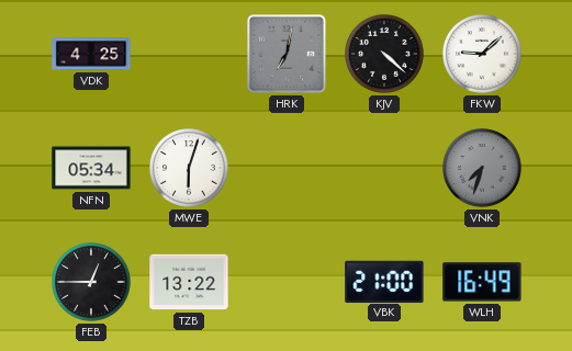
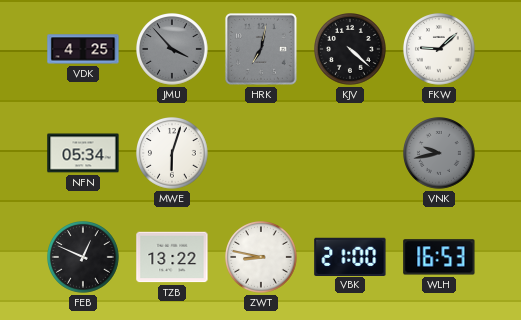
JMU: none -> 3:53
VNK: 7:33 -> 9:43
FEB: 12:45 -> 12:49
ZWT: none -> 8:47
WLH: 16:49 -> 16:53
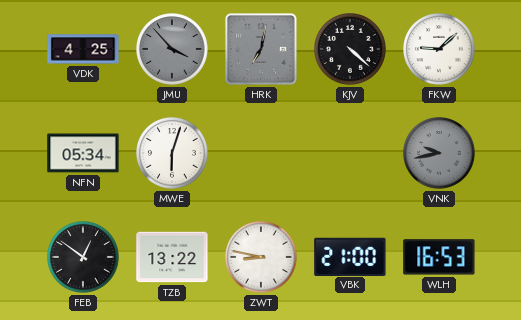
FEB: 12:49 -> 12:51
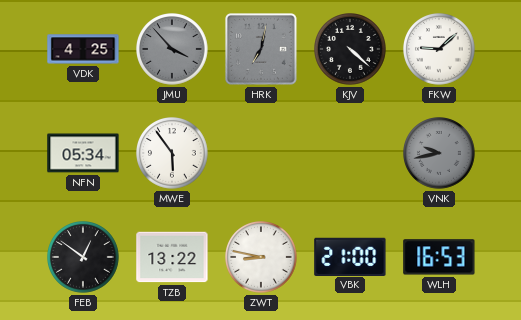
MWE: 6:03 -> 5:54
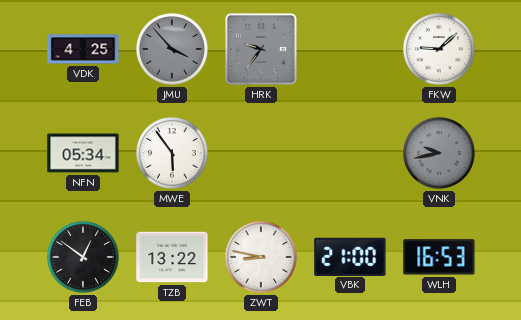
HRK: 7:02 -> 9:36
KJV: 4:22 -> none
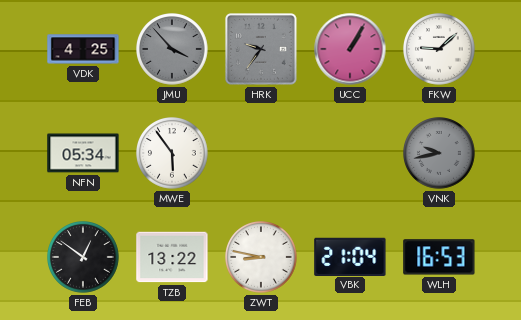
UCC: none -> 1:05
VBK: 21:00 -> 21:04
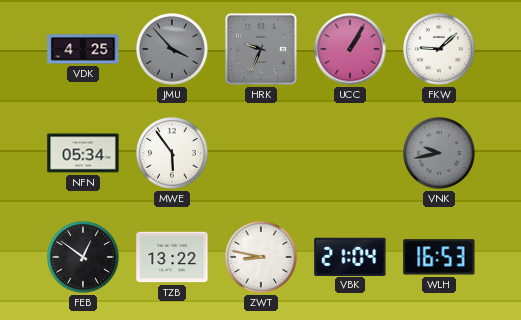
HRK: 9:36 -> 9:34
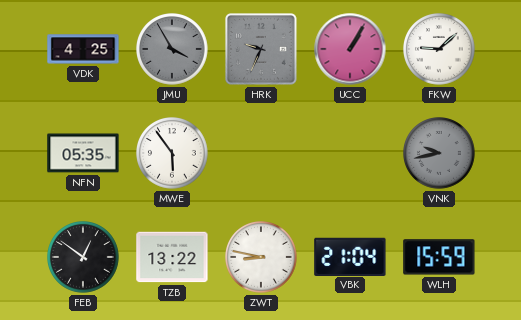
JMU: 3:53 -> 3:55
NFN: 05:34 -> 05:35
WLH: 16:53 -> 15:59
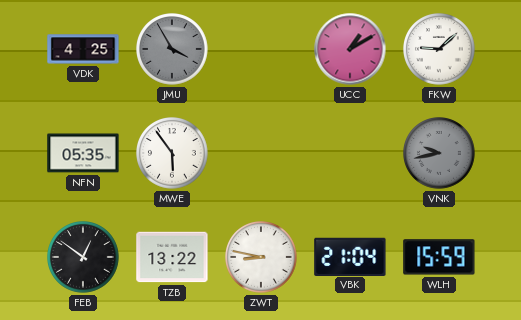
HRK: 9:34 -> none
UCC: 1:05 -> 1:10
